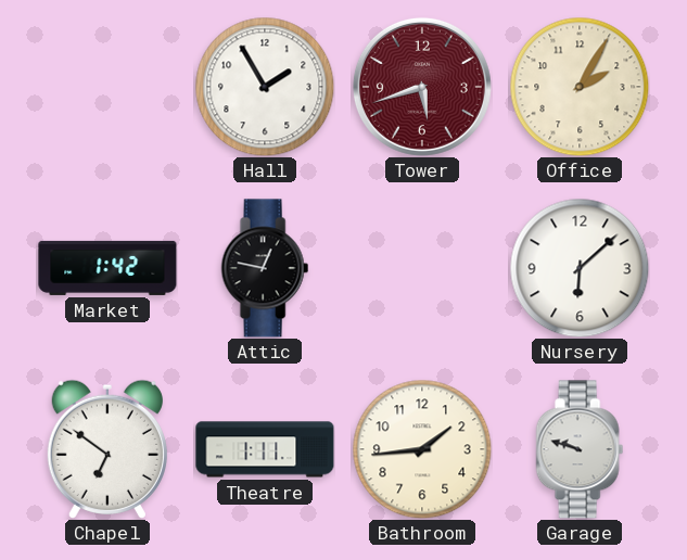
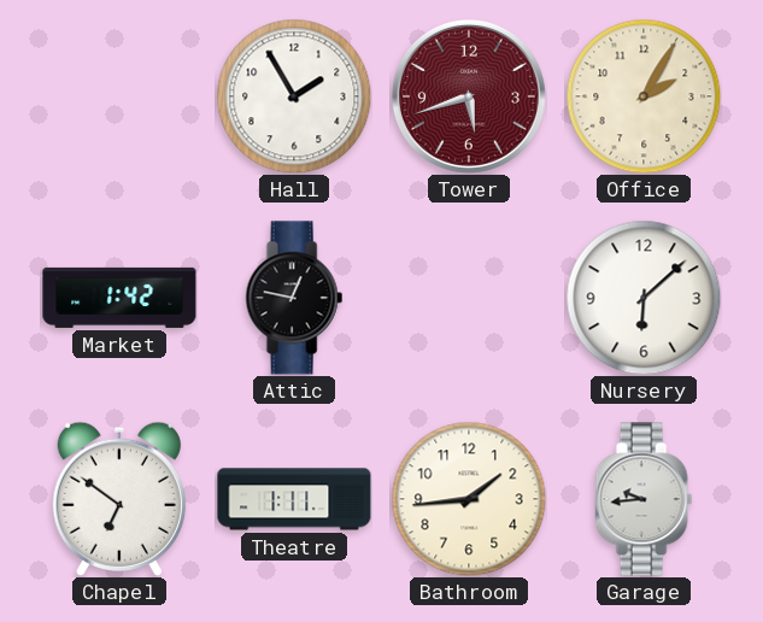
Garage: 9:48 -> 9:44
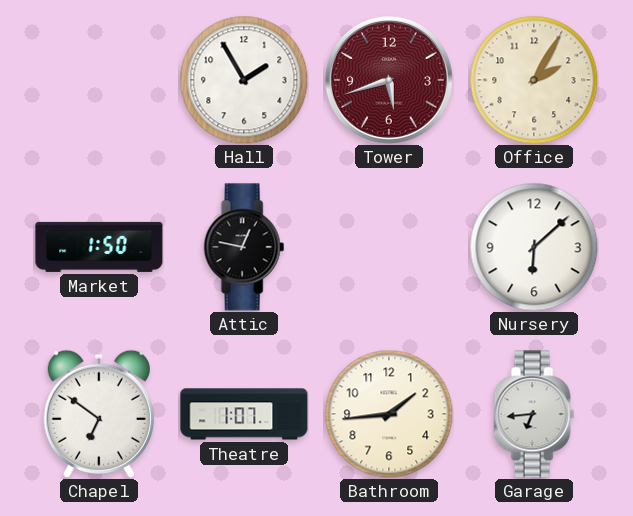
Market: 1:42 -> 1:50
Theatre: 1:11 -> 1:07
Garage: 9:44 -> 6:44
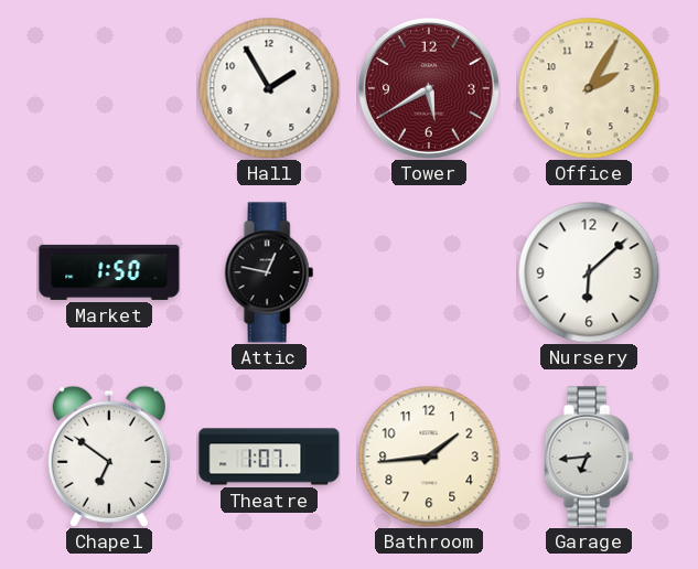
Tower: 5:42 -> 5:40
